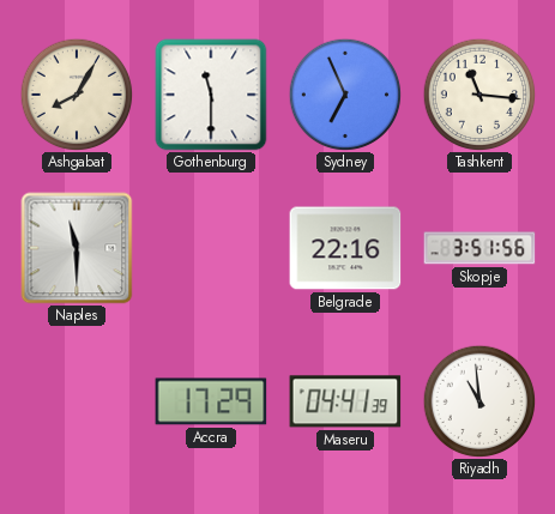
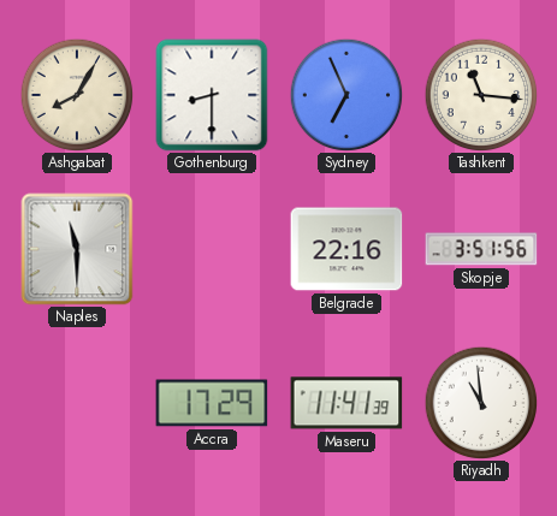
Gothenburg: 11:30 -> 8:30
Maseru: 04:41 -> 11:41
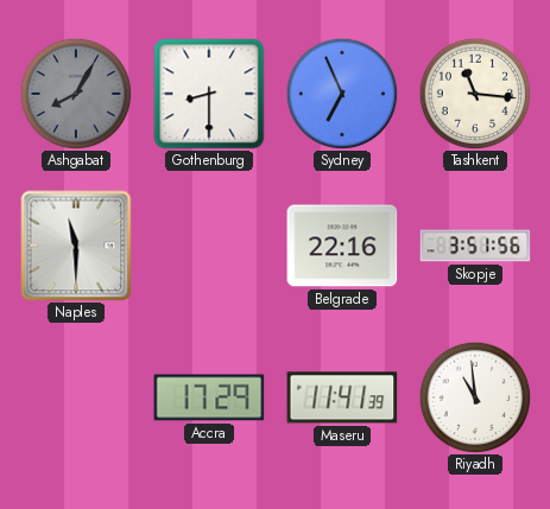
Ashgabat dial: cream -> grey
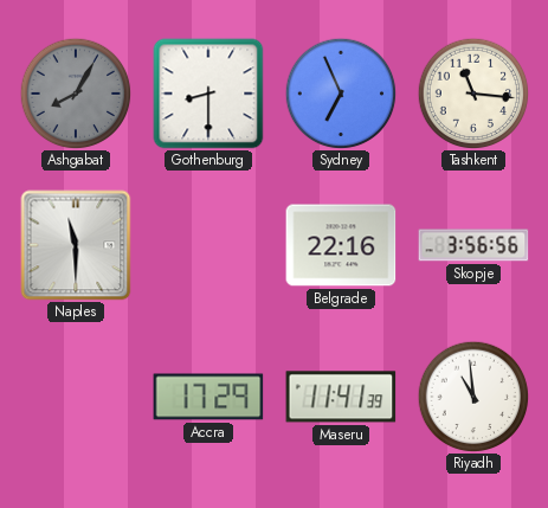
Skopje: 3:51 -> 3:56
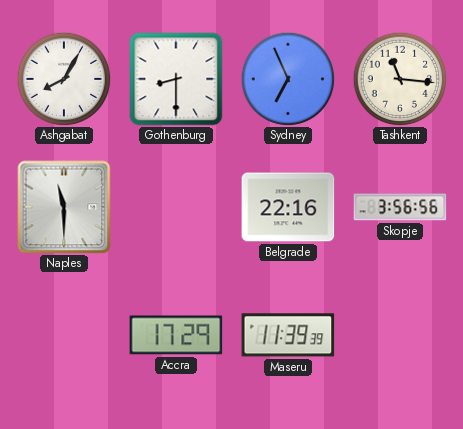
Ashgabat dial: grey -> white
Maseru: 11:41 -> 11:39
Riyadh: 10:59 -> none
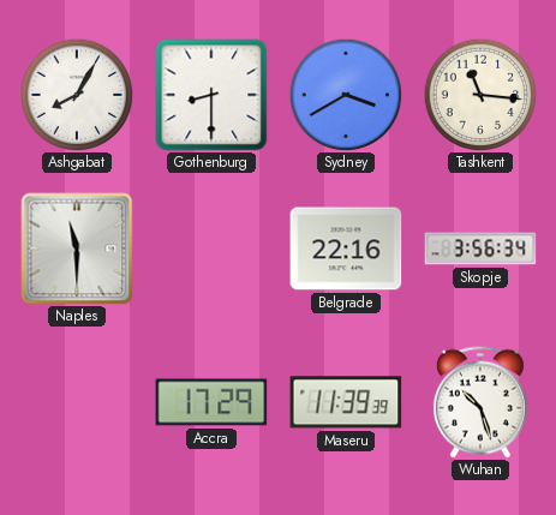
Sydney: 6:56 -> 3:40
Skopje: 3:56:56 -> 3:56:34
Wuhan: none -> 10:27
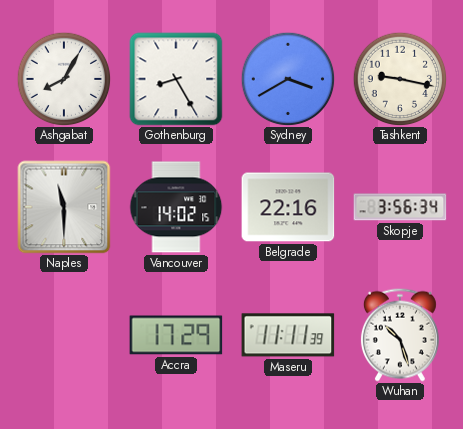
Gothenburg: 8:30 -> 8:25
Tashkent: 11:16 -> 9:17
Vancouver: none -> 14:02
Maseru: 11:39 -> 11:11
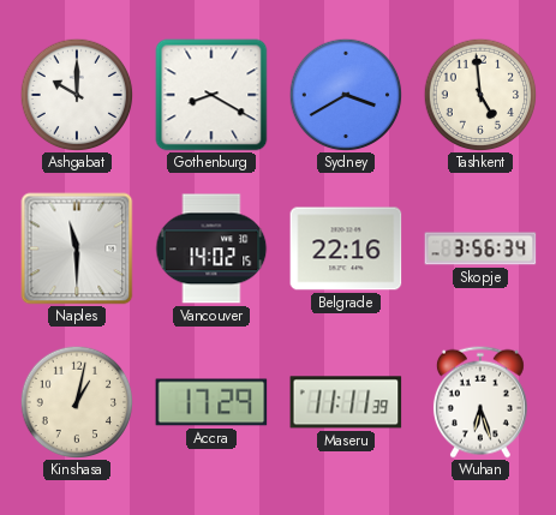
Ashgabat: 8:05 -> 10:00
Gothenburg: 8:25 -> 8:20
Tashkent: 9:17 -> 4:59
Kinshasa: none -> 1:02
Wuhan: 10:27 -> 6:27
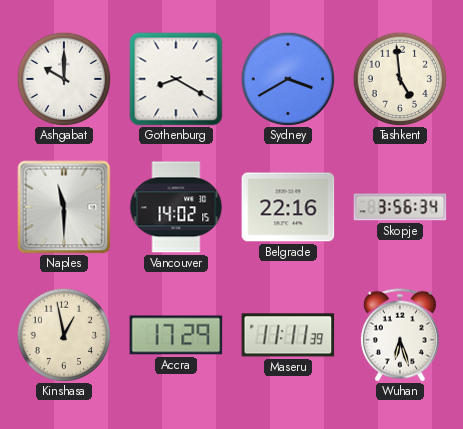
Kinshasa: 1:02 -> 12:58
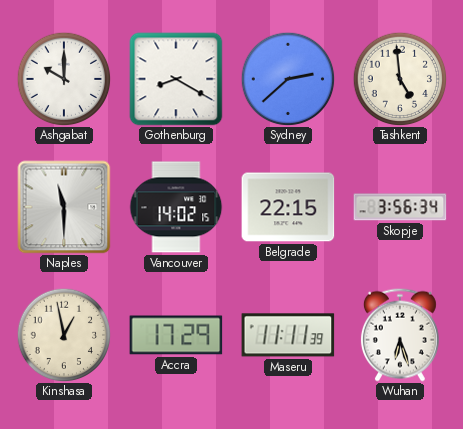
Sydney: 3:40 -> 2:38
Belgrade: 22:16 -> 22:15
